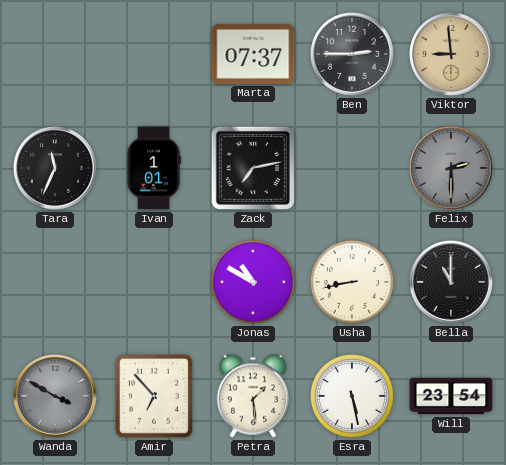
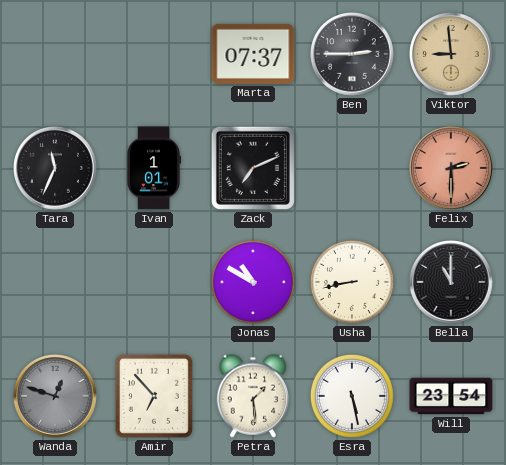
Zack: 7:13 -> 7:11
Felix dial: grey -> salmon
Wanda: 3:50 -> 12:48
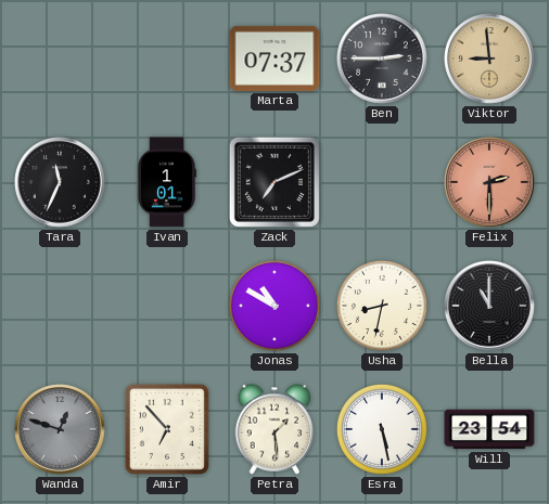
Usha: 8:43 -> 8:32
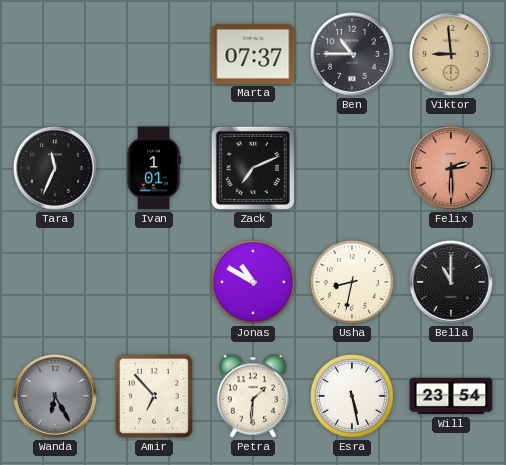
Ben: 2:45 -> 10:45
Wanda: 12:48 -> 6:25
Petra: 1:29 -> 1:31
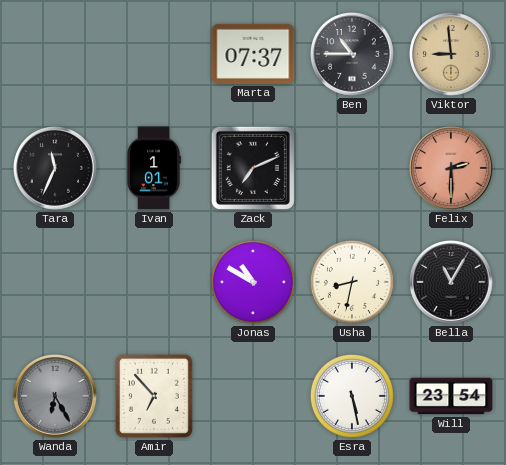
Bella: 11:00 -> 11:05
Petra: 1:31 -> none
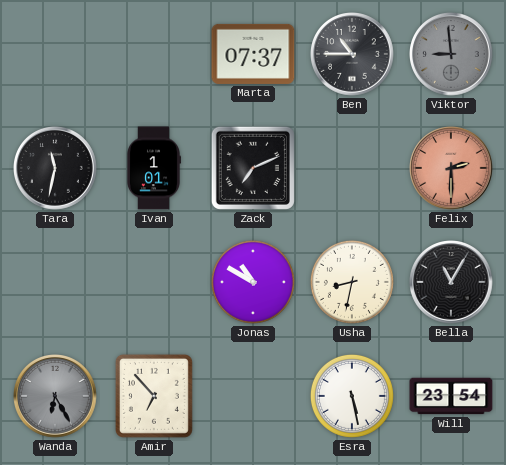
Viktor dial: champagne -> grey
Tara: 11:34 -> 11:32
